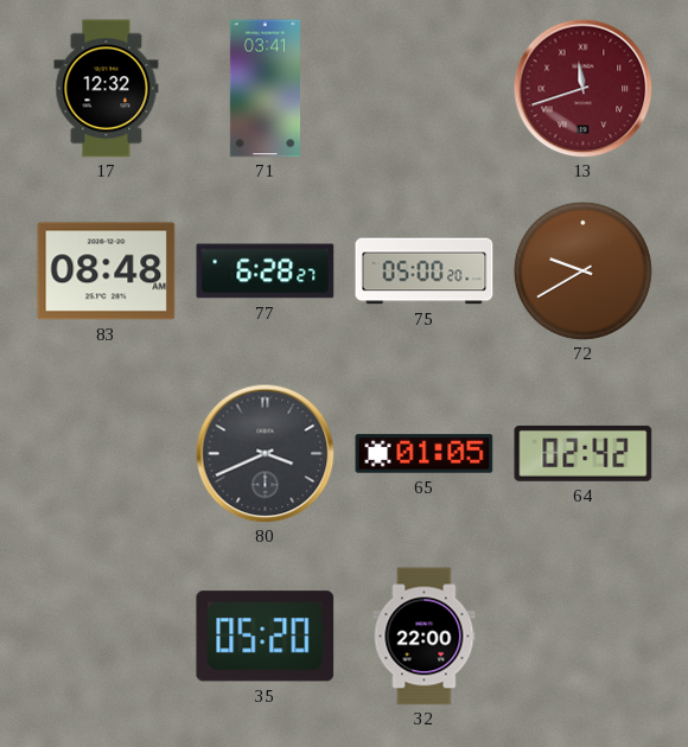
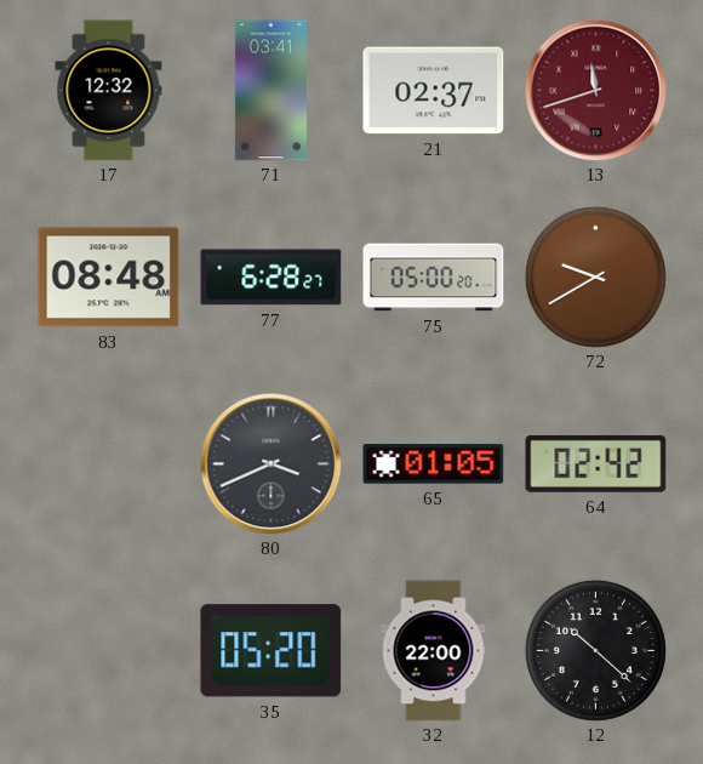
21: none -> 02:37
12: none -> 10:22
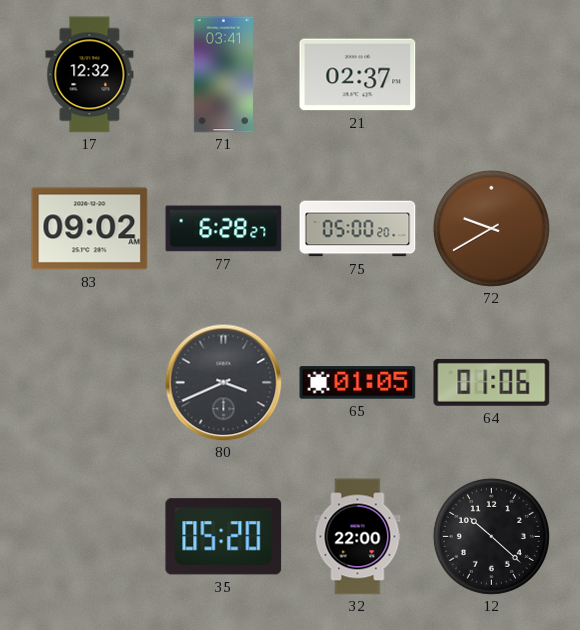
13: 11:42 -> none
83: 08:48 -> 09:02
64: 02:42 -> 01:06
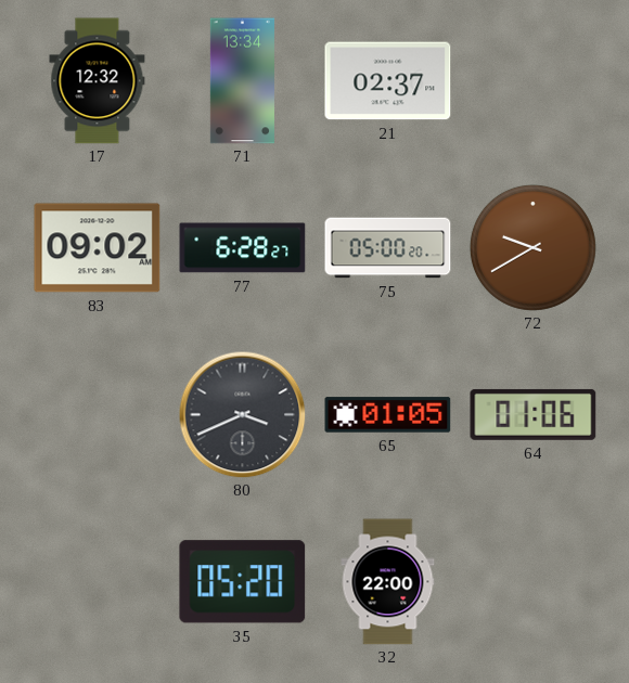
71: 03:41 -> 13:34
12: 10:22 -> none
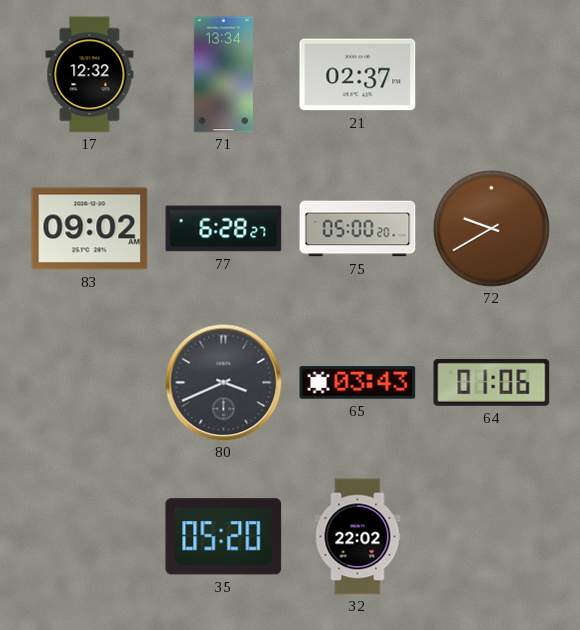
65: 01:05 -> 03:43
32: 22:00 -> 22:02
